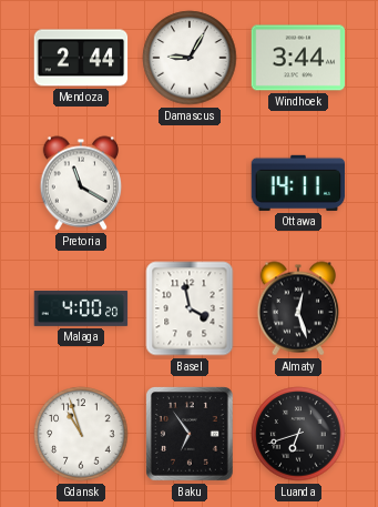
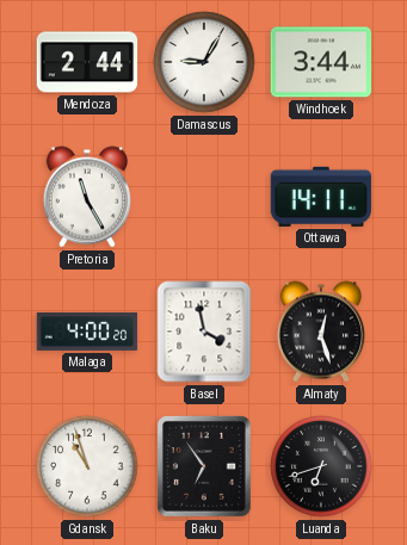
Pretoria: 11:20 -> 11:25
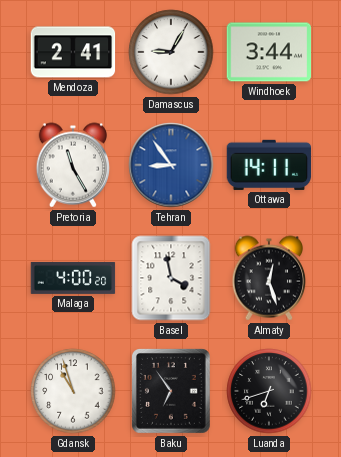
Mendoza: 2:44 -> 2:41
Tehran: none -> 8:54
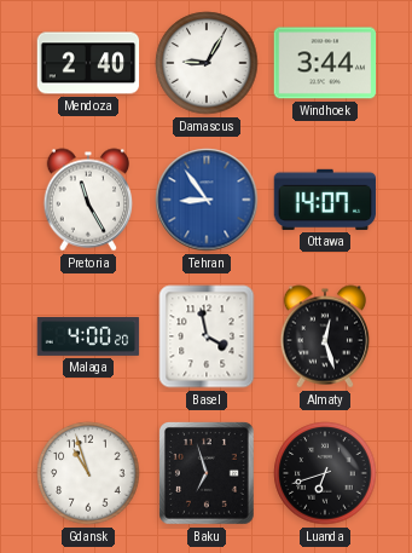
Mendoza: 2:41 -> 2:40
Ottawa: 14:11 -> 14:07
Baku: 6:54 -> 6:57
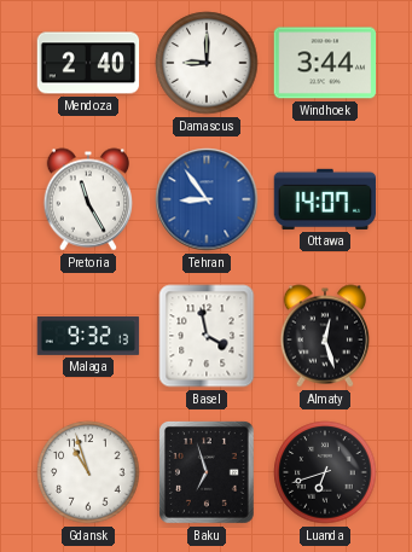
Damascus: 9:05 -> 9:00
Malaga: 4:00 -> 9:32
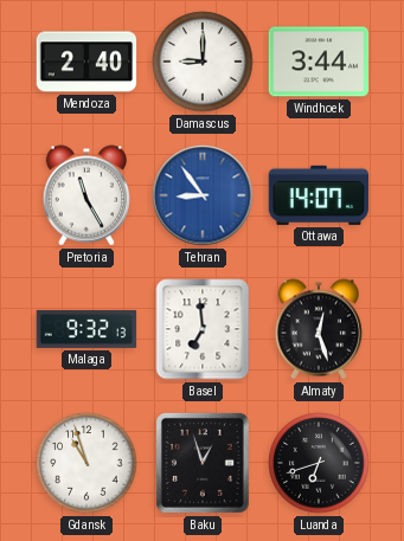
Basel: 3:58 -> 6:59
Baku: 6:57 -> 12:57
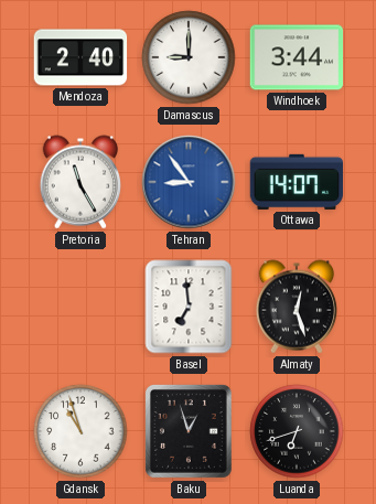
Malaga: 9:32 -> none
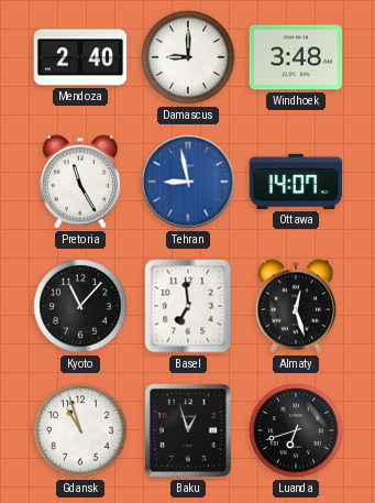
Windhoek: 3:44 -> 3:48
Tehran: 8:54 -> 8:58
Kyoto: none -> 11:07
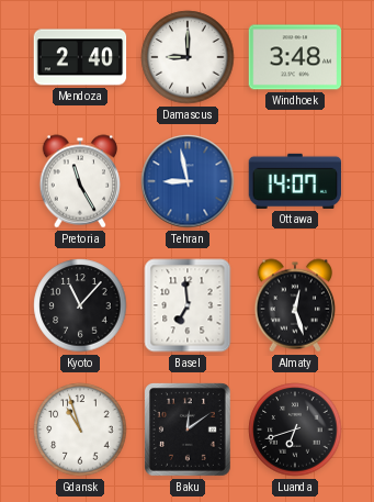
Baku: 12:57 -> 12:09
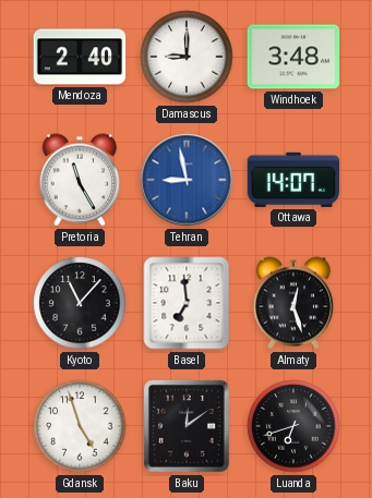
Gdansk: 10:57 -> 4:57
